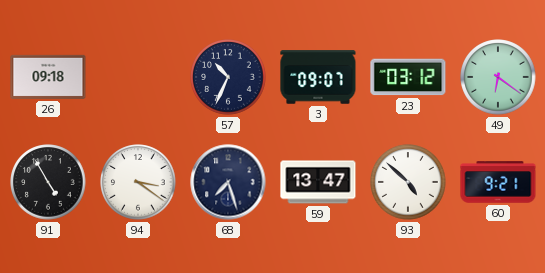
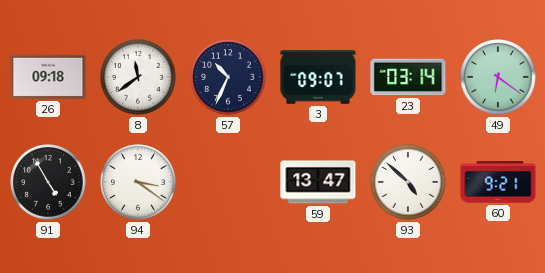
8: none -> 11:39
23: 03:12 -> 03:14
68: 7:27 -> none
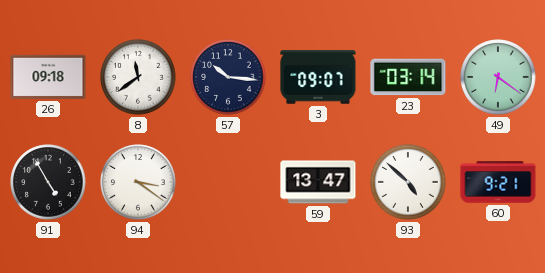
57: 10:34 -> 10:16
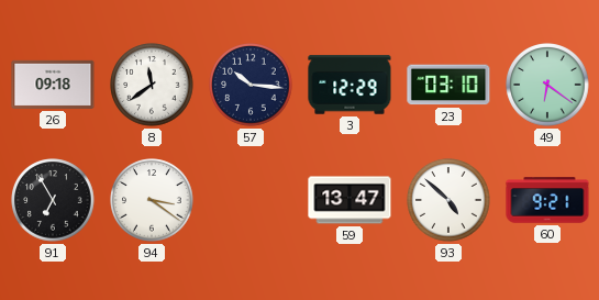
3: 09:07 -> 12:29
23: 03:14 -> 03:10
91: 4:55 -> 6:55
